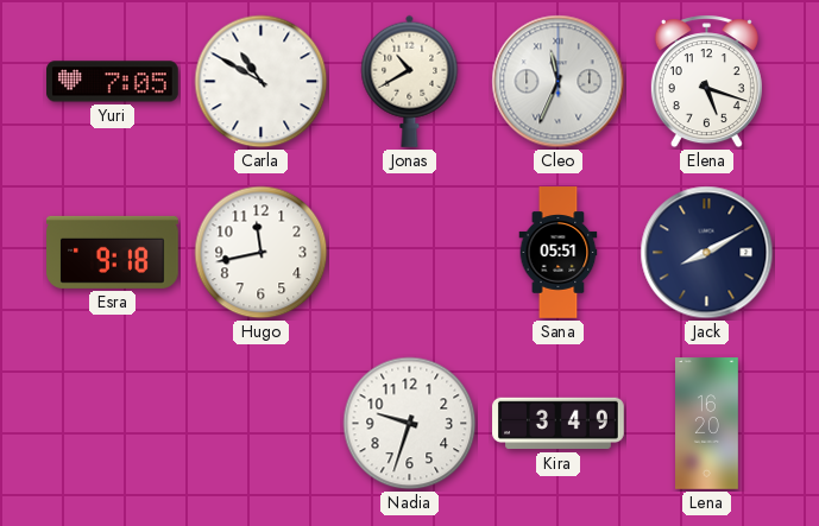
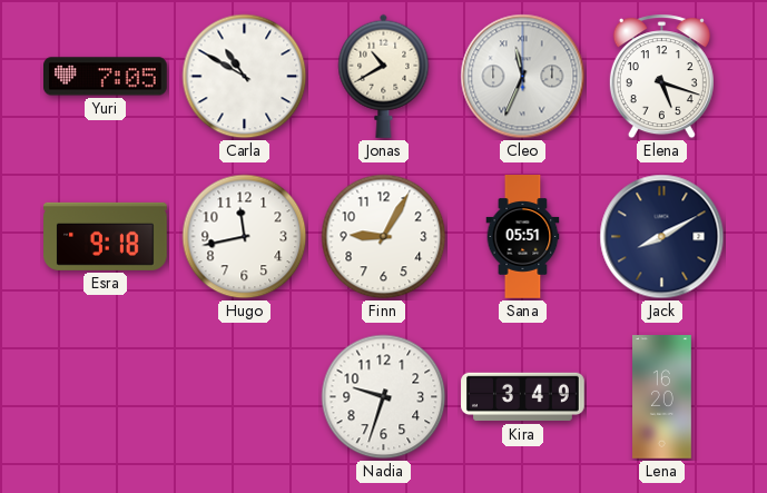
Finn: none -> 9:05
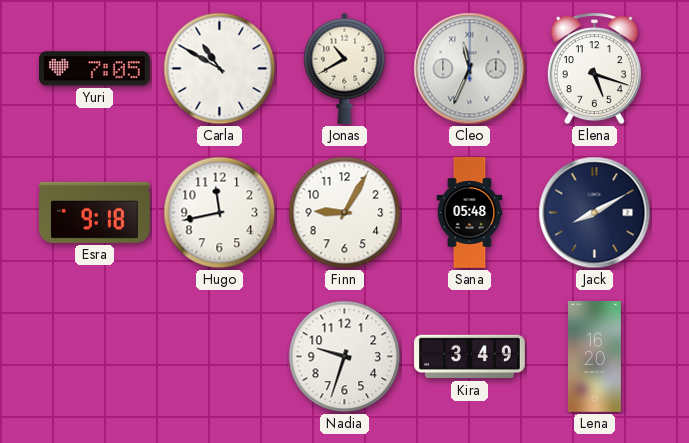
Sana: 05:51 -> 05:48
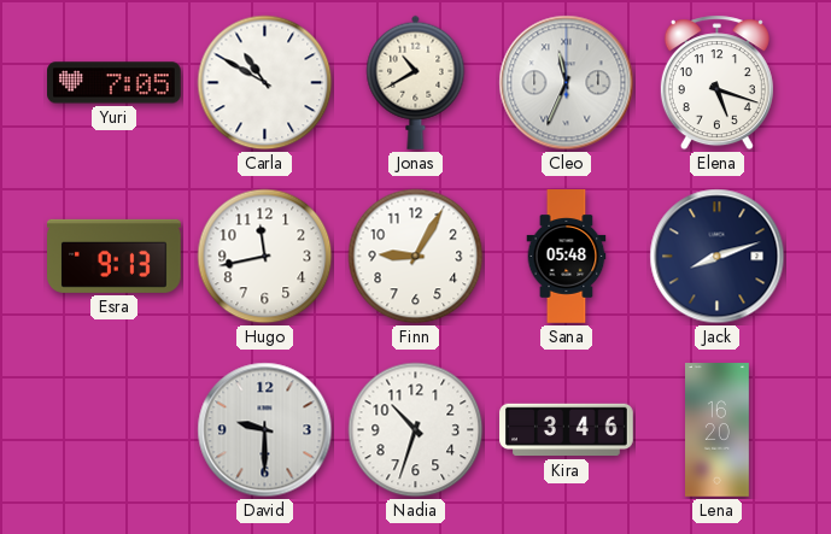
Esra: 9:18 -> 9:13
Jack: 8:10 -> 8:12
David: none -> 9:30
Nadia: 9:33 -> 10:33
Kira: 3:49 -> 3:46
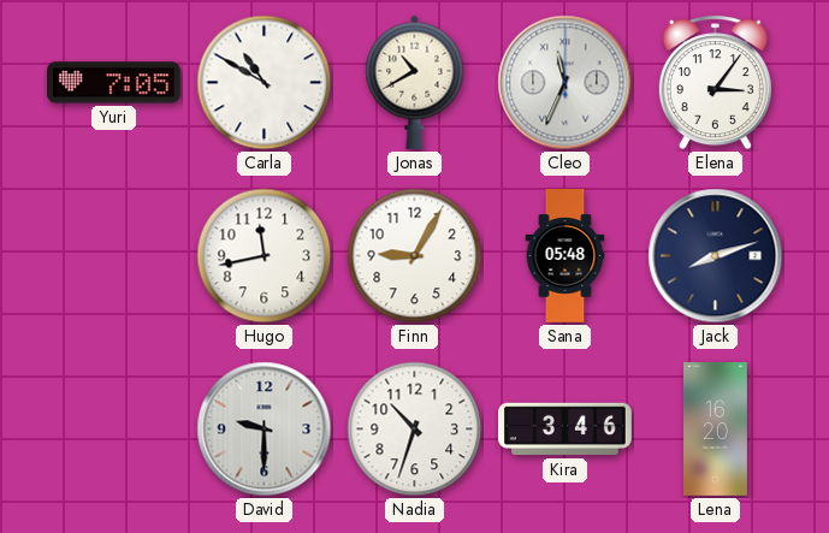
Elena: 5:18 -> 3:06
Esra: 9:13 -> none
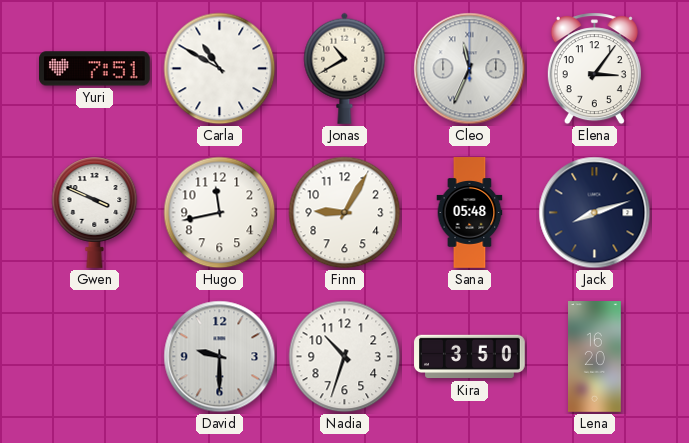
Yuri: 7:05 -> 7:51
Gwen: none -> 3:49
Kira: 3:46 -> 3:50
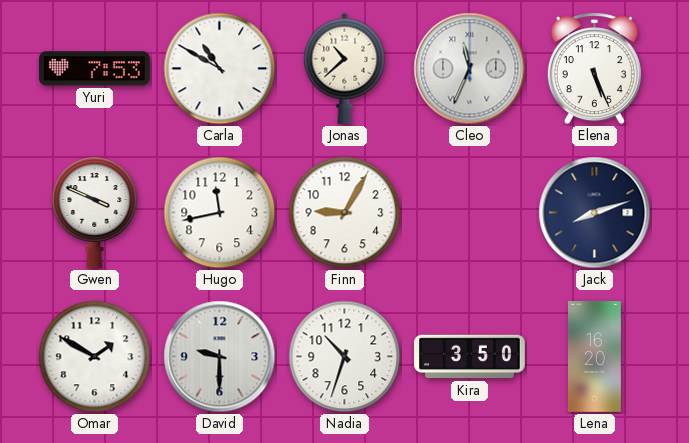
Yuri: 7:51 -> 7:53
Jonas: 10:40 -> 10:38
Elena: 3:06 -> 5:26
Sana: 05:48 -> none
Omar: none -> 1:50
